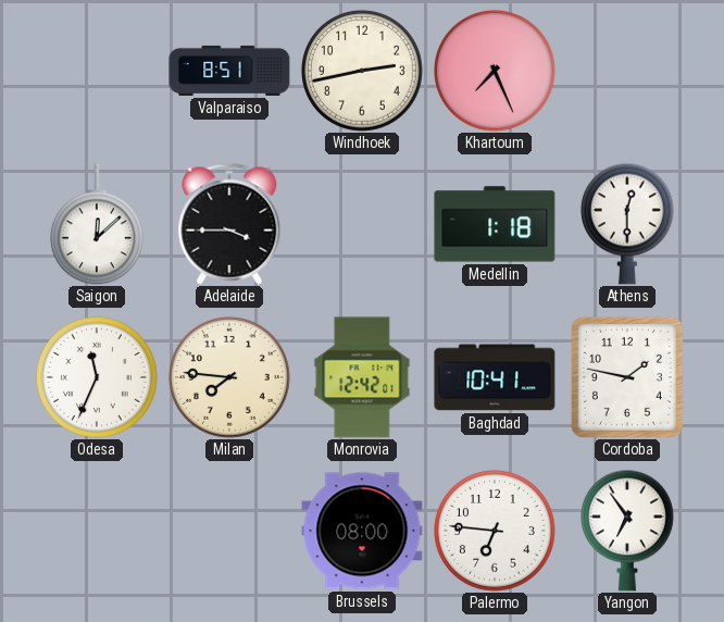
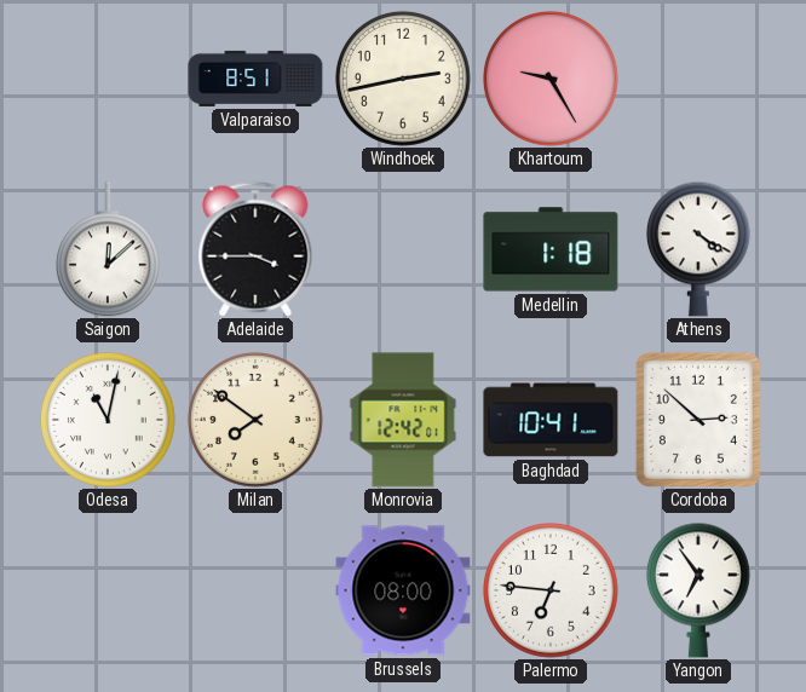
Khartoum: 7:26 -> 9:25
Athens: 12:30 -> 4:21
Odesa: 11:34 -> 11:02
Milan: 7:46 -> 7:51
Cordoba: 1:47 -> 2:52
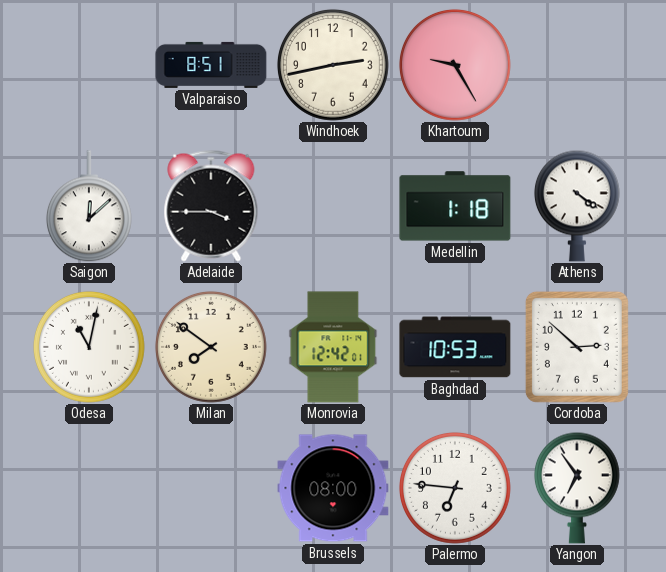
Baghdad: 10:41 -> 10:53
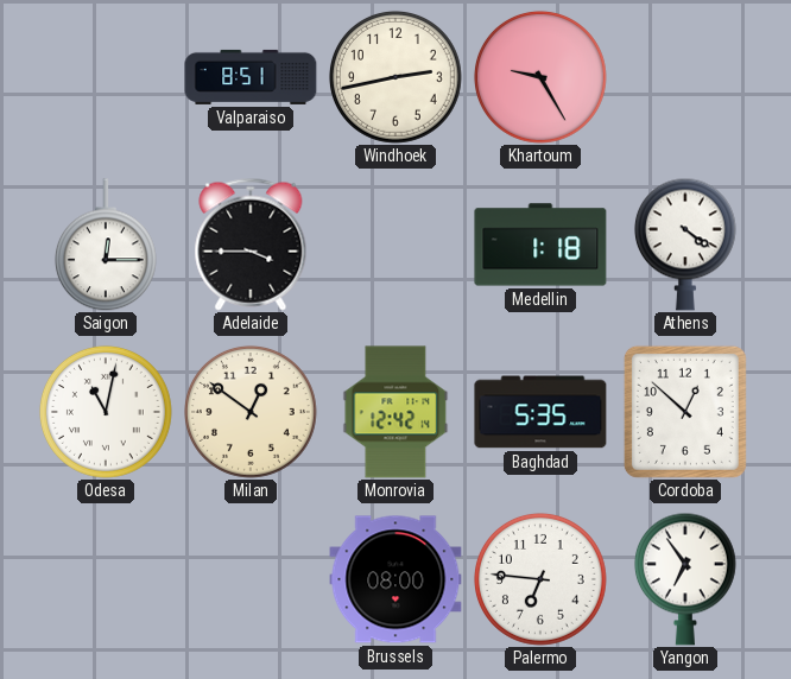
Saigon: 12:08 -> 12:15
Milan: 7:51 -> 12:51
Monrovia: 12:42:01 -> 12:42:14
Baghdad: 10:53 -> 5:35
Cordoba: 2:52 -> 12:52
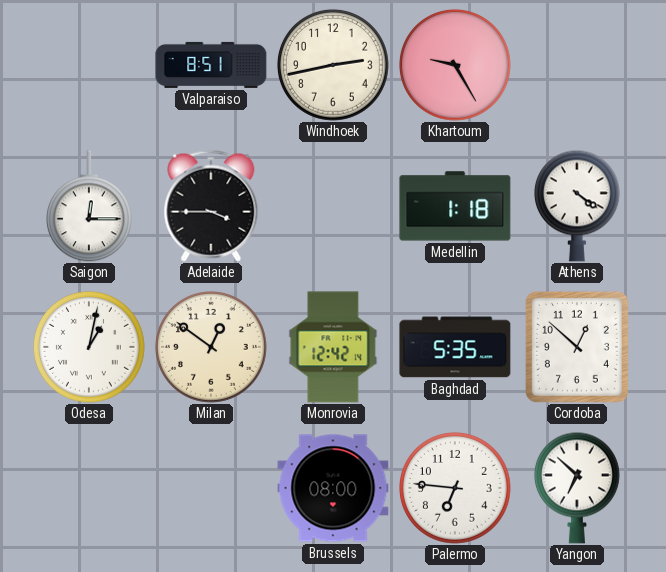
Odesa: 11:02 -> 1:02
Yangon: 6:54 -> 6:52
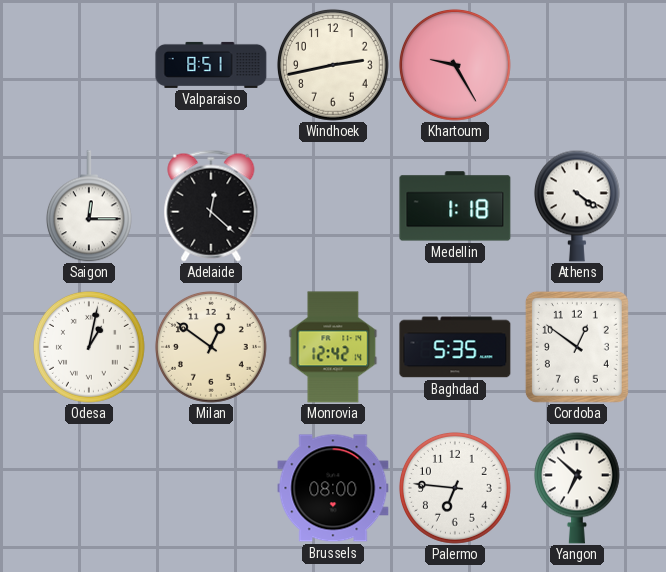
Adelaide: 3:45 -> 12:22
Cordoba: 12:52 -> 12:51
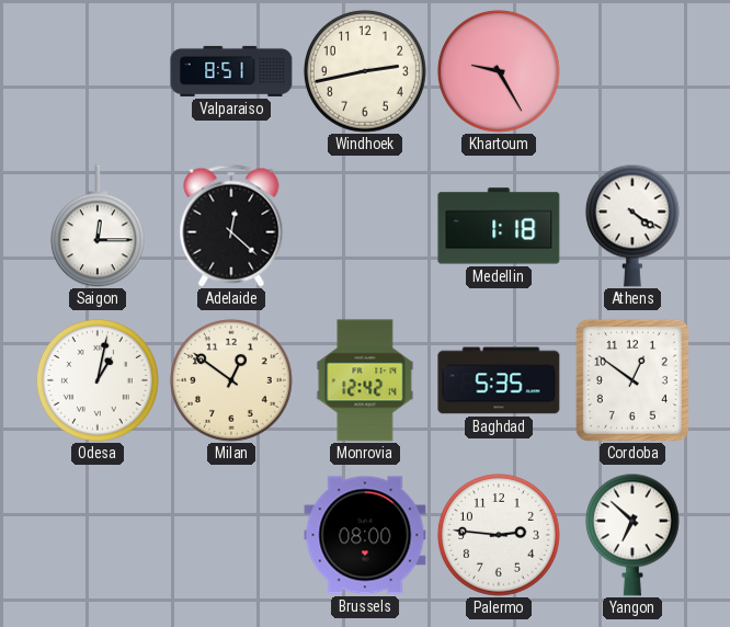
Palermo: 6:46 -> 2:46
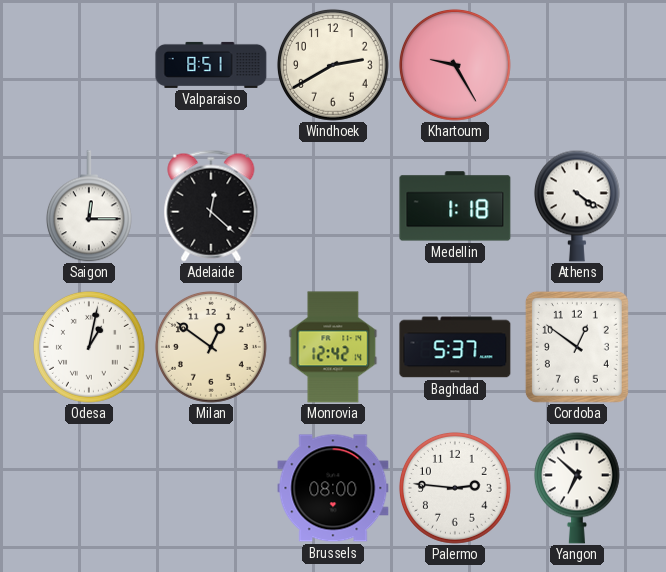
Windhoek: 2:43 -> 2:40
Baghdad: 5:35 -> 5:37
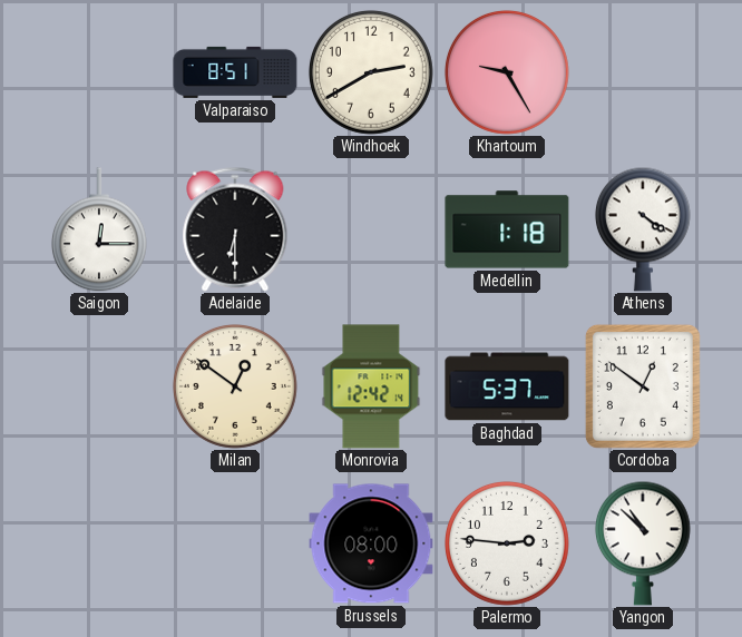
Adelaide: 12:22 -> 6:30
Odesa: 1:02 -> none
Yangon: 6:52 -> 10:52
